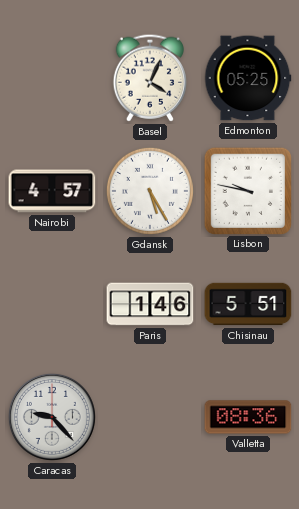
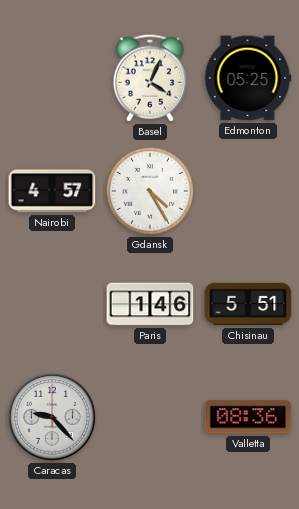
Gdansk: 5:25 -> 4:25
Lisbon: 9:47 -> none
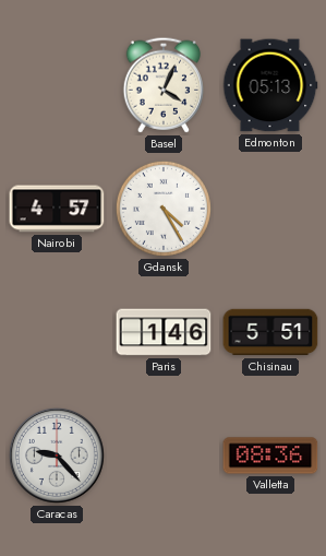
Edmonton: 05:25 -> 05:13
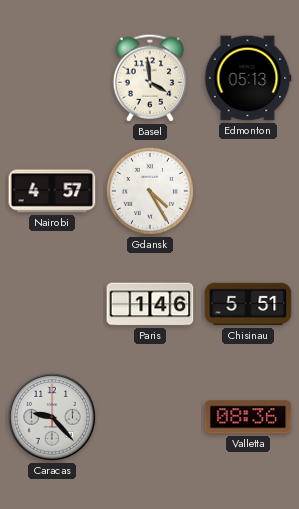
Basel: 4:04 -> 3:59
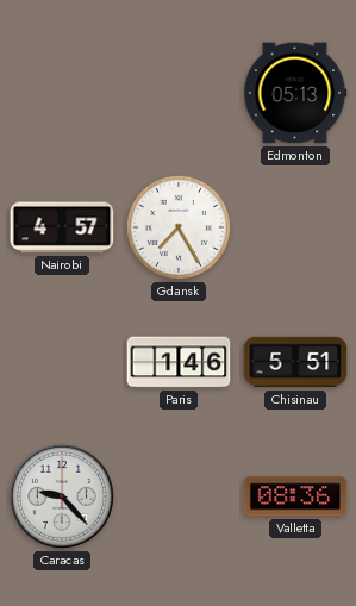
Basel: 3:59 -> none
Gdansk: 4:25 -> 7:25
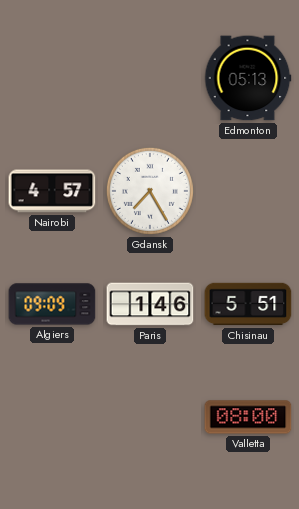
Algiers: none -> 09:09
Caracas: 9:23 -> none
Valletta: 08:36 -> 08:00
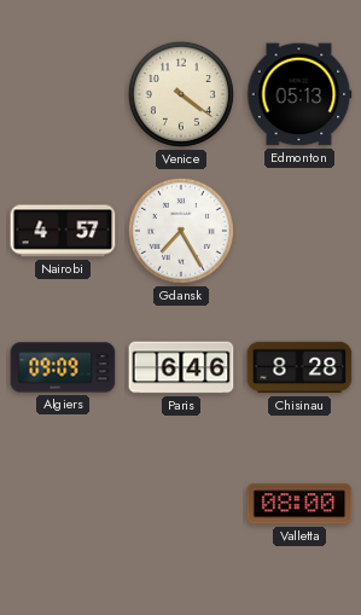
Venice: none -> 4:21
Paris: 1:46 -> 6:46
Chisinau: 5:51 -> 8:28
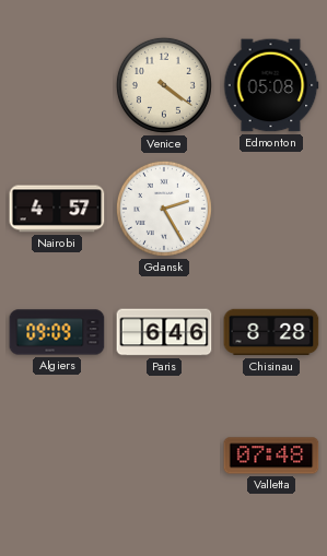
Edmonton: 05:13 -> 05:08
Gdansk: 7:25 -> 2:25
Valletta: 08:00 -> 07:48
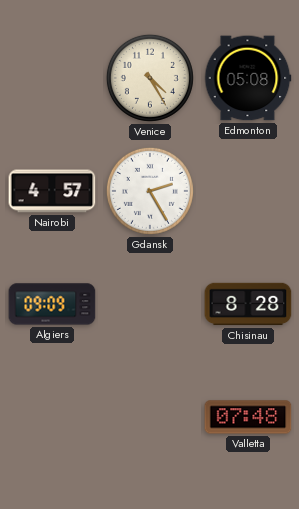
Venice: 4:21 -> 4:25
Paris: 6:46 -> none
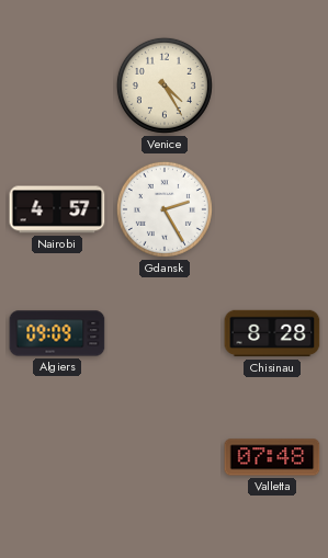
Edmonton: 05:08 -> none
